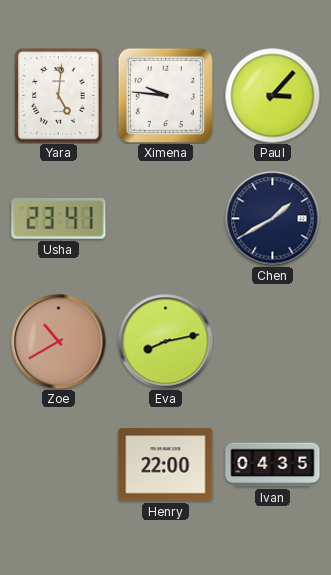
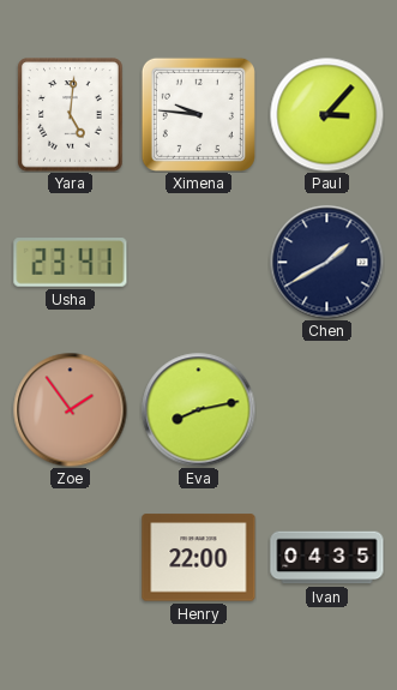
Zoe: 10:40 -> 1:54
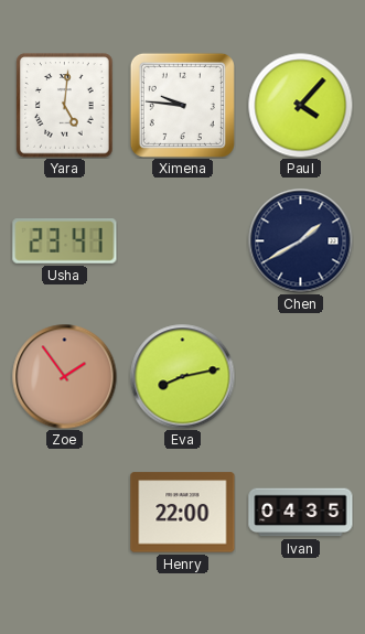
Paul: 3:07 -> 4:07
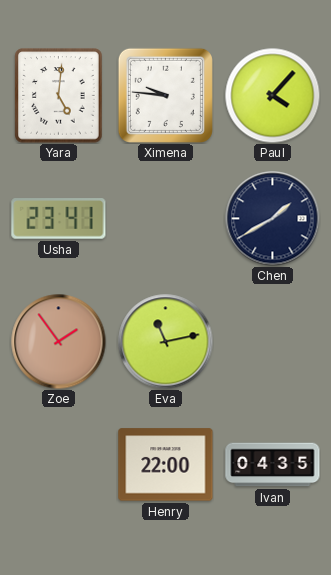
Eva: 8:13 -> 11:13
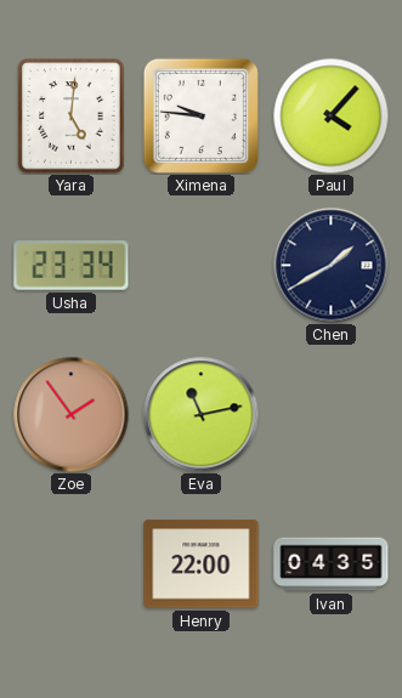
Usha: 23:41 -> 23:34
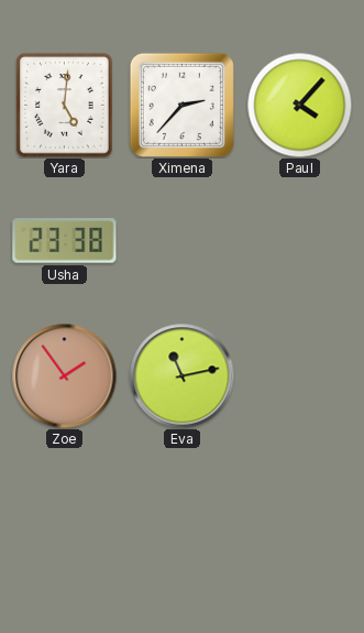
Ximena: 9:46 -> 2:37
Usha: 23:34 -> 23:38
Chen: 1:40 -> none
Henry: 22:00 -> none
Ivan: 04:35 -> none
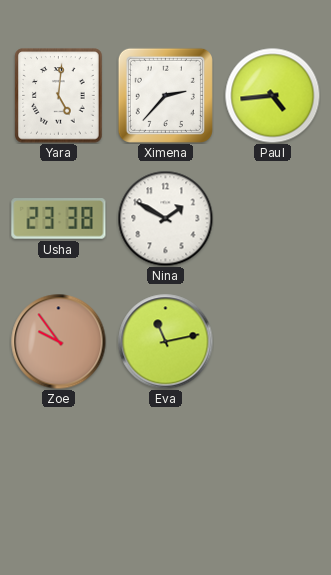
Paul: 4:07 -> 4:44
Nina: none -> 1:50
Zoe: 1:54 -> 9:54
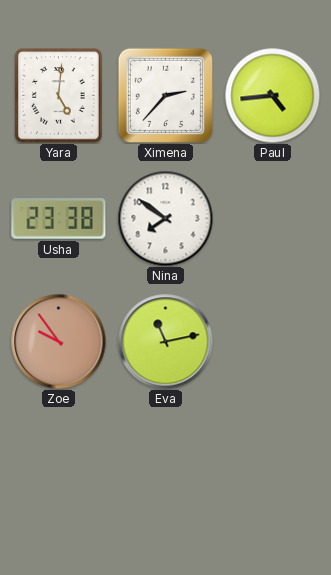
Nina: 1:50 -> 7:51
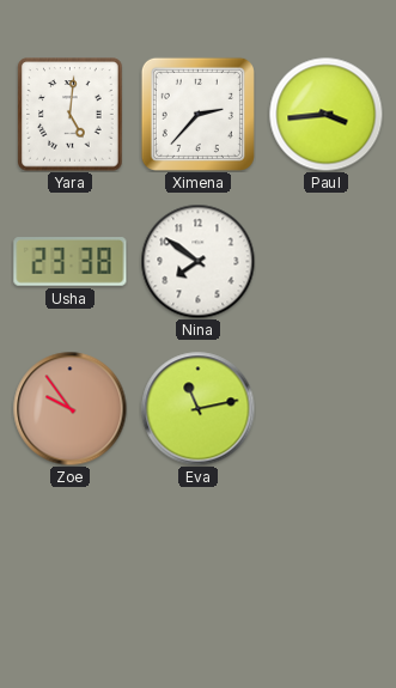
Paul: 4:44 -> 3:44
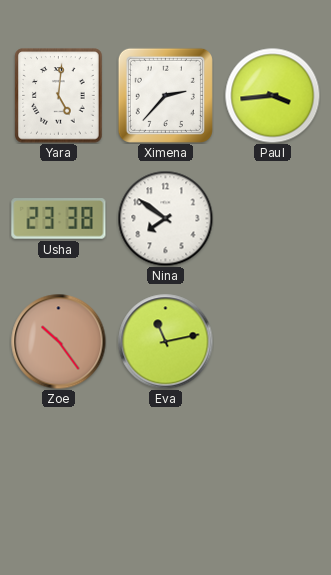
Zoe: 9:54 -> 10:24
